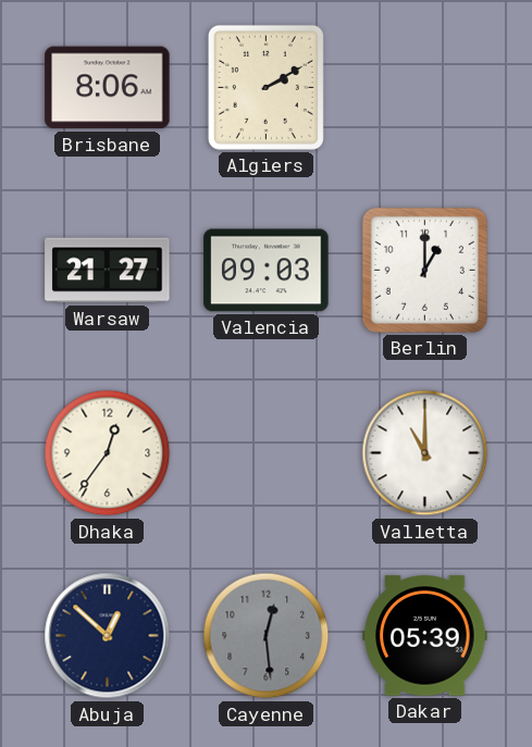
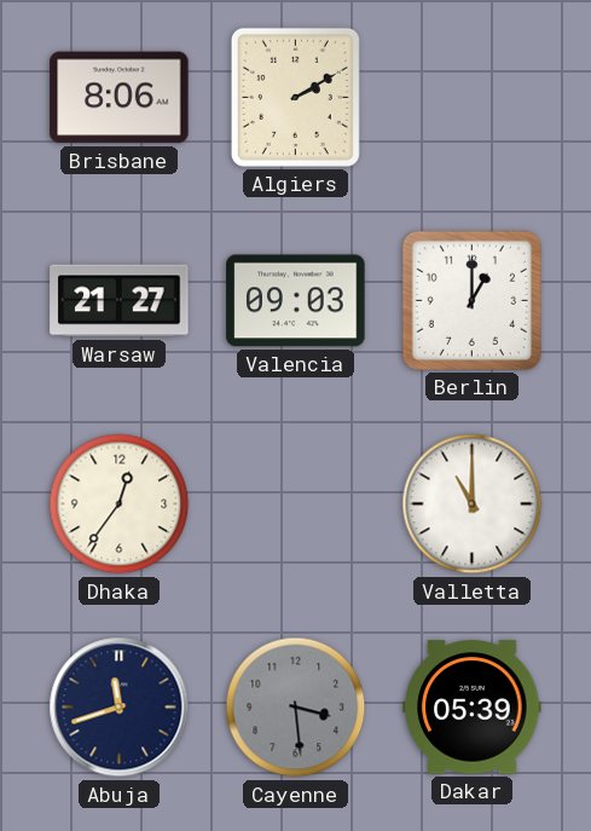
Abuja: 12:52 -> 11:42
Cayenne: 12:29 -> 3:29
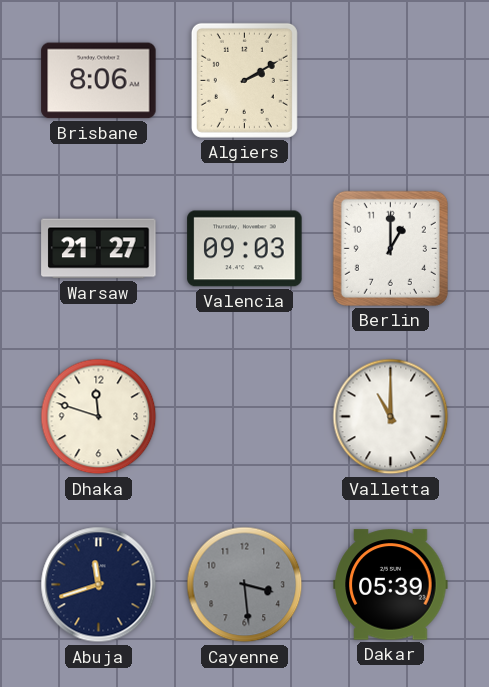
Dhaka: 12:36 -> 11:48
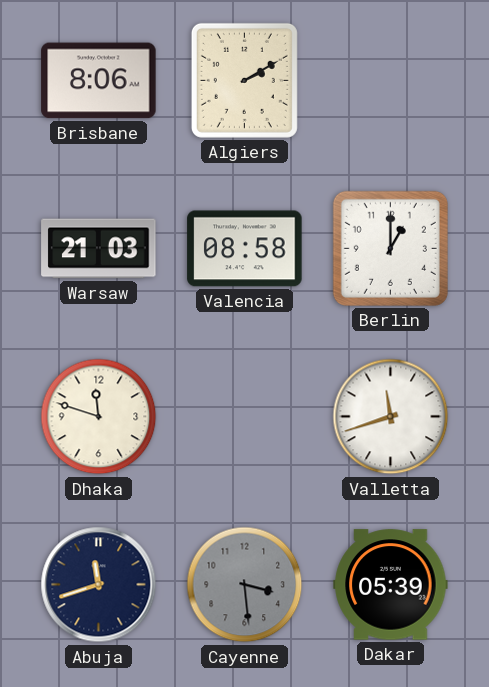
Warsaw: 21:27 -> 21:03
Valencia: 09:03 -> 08:58
Valletta: 11:00 -> 11:42
